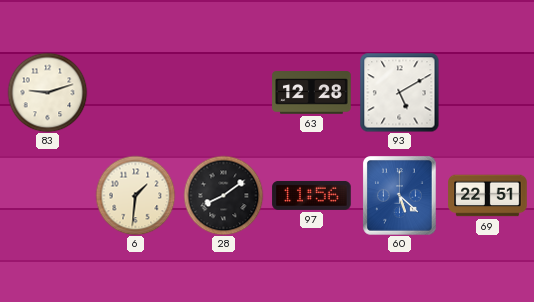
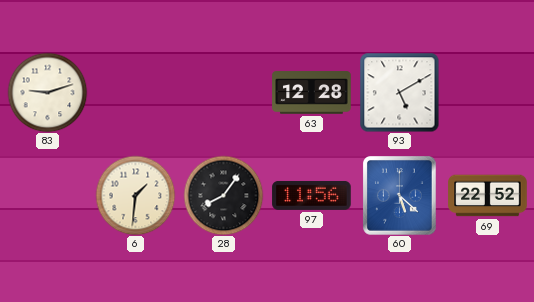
28: 8:09 -> 8:06
69: 22:51 -> 22:52
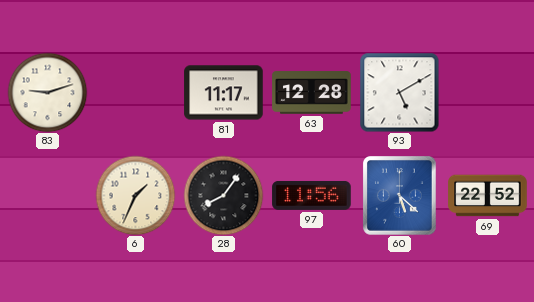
81: none -> 11:17
6: 1:31 -> 1:34
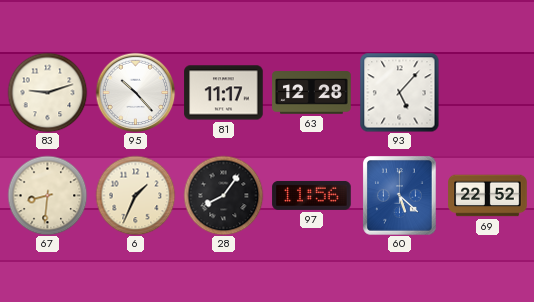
95: none -> 10:23
93: 5:10 -> 5:07
67: none -> 8:31
